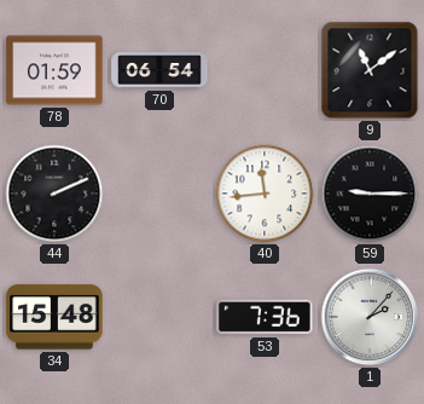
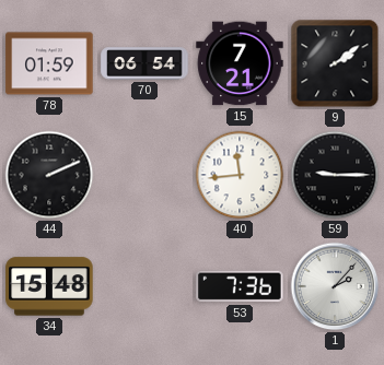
15: none -> 7:21
9: 11:09 -> 2:09
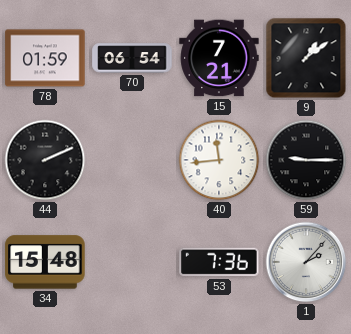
9: 2:09 -> 1:09
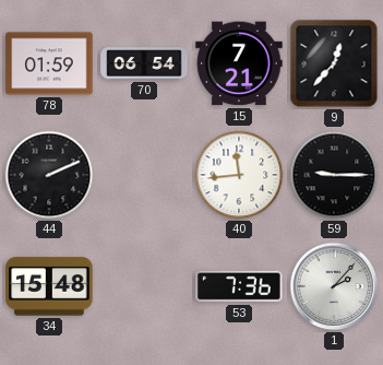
9: 1:09 -> 12:37
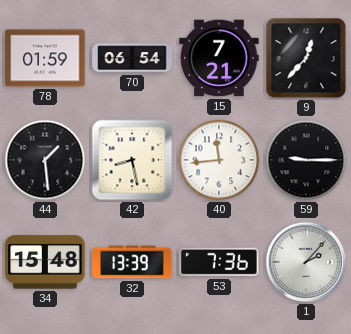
44: 2:11 -> 1:29
42: none -> 8:28
32: none -> 13:39
